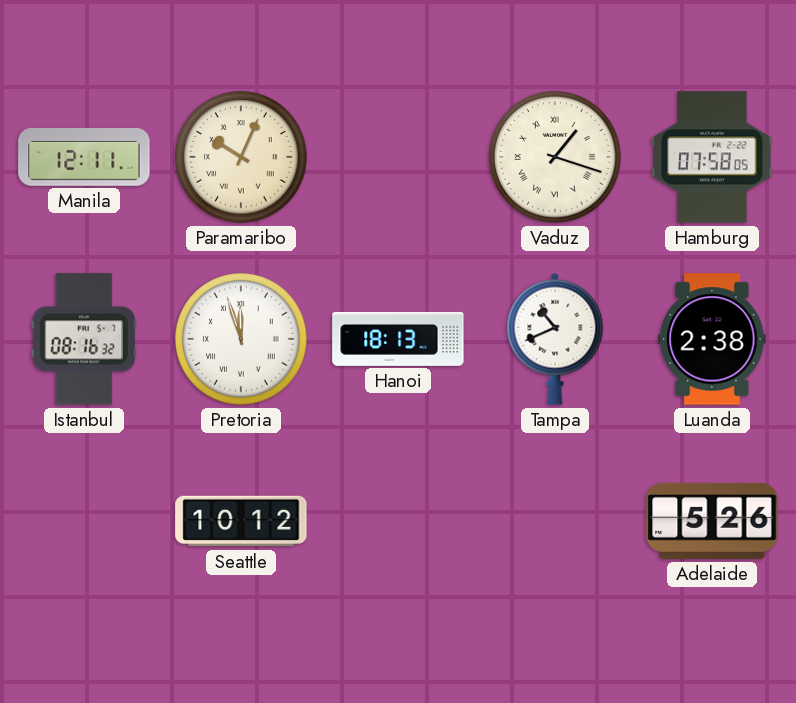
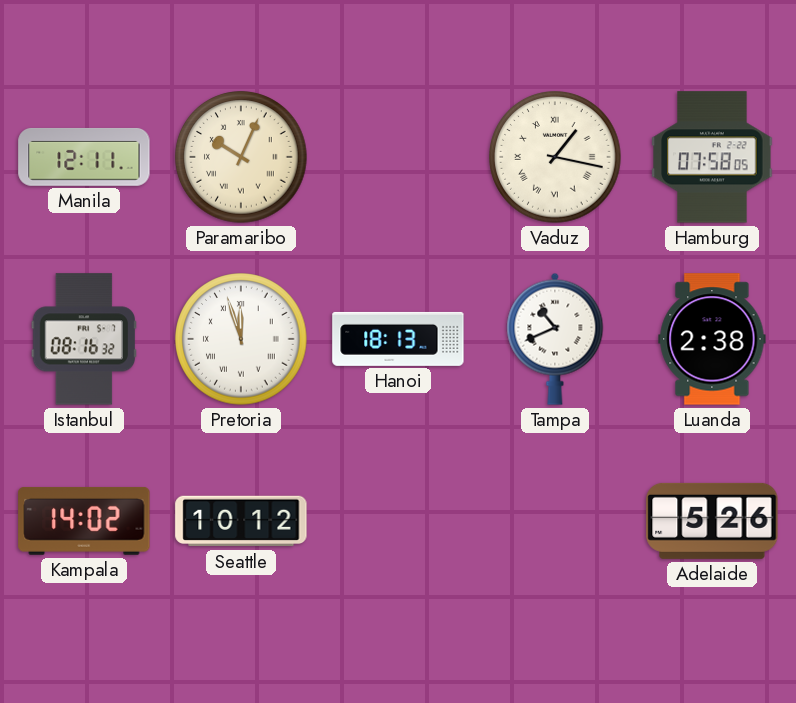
Vaduz: 1:18 -> 1:17
Kampala: none -> 14:02
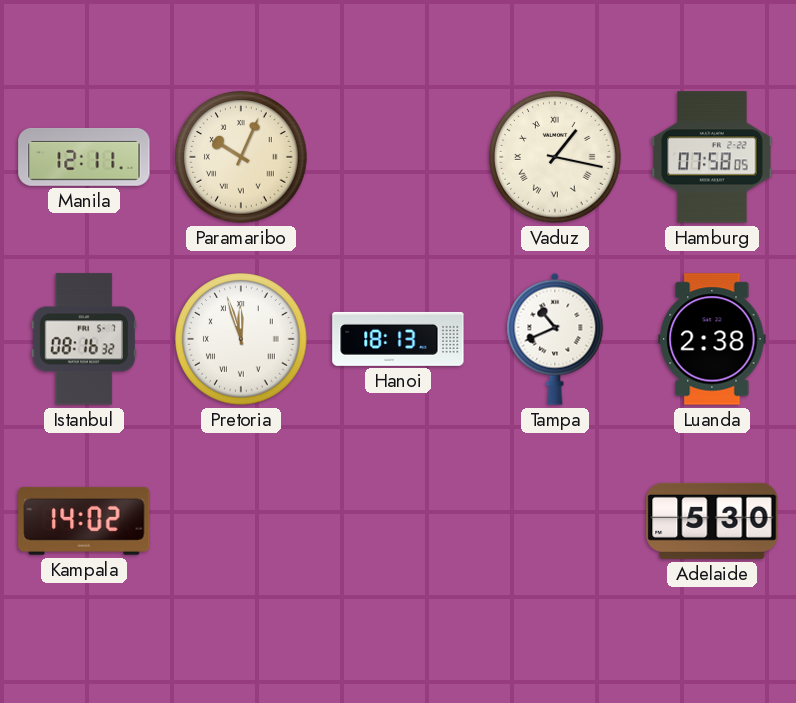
Seattle: 10:12 -> none
Adelaide: 5:26 -> 5:30
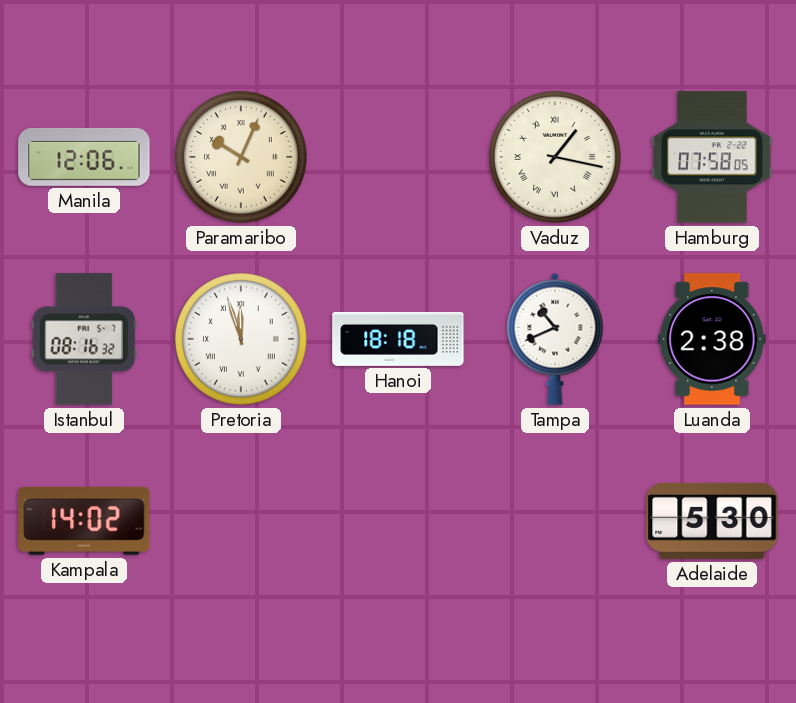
Manila: 12:11 -> 12:06
Hanoi: 18:13 -> 18:18
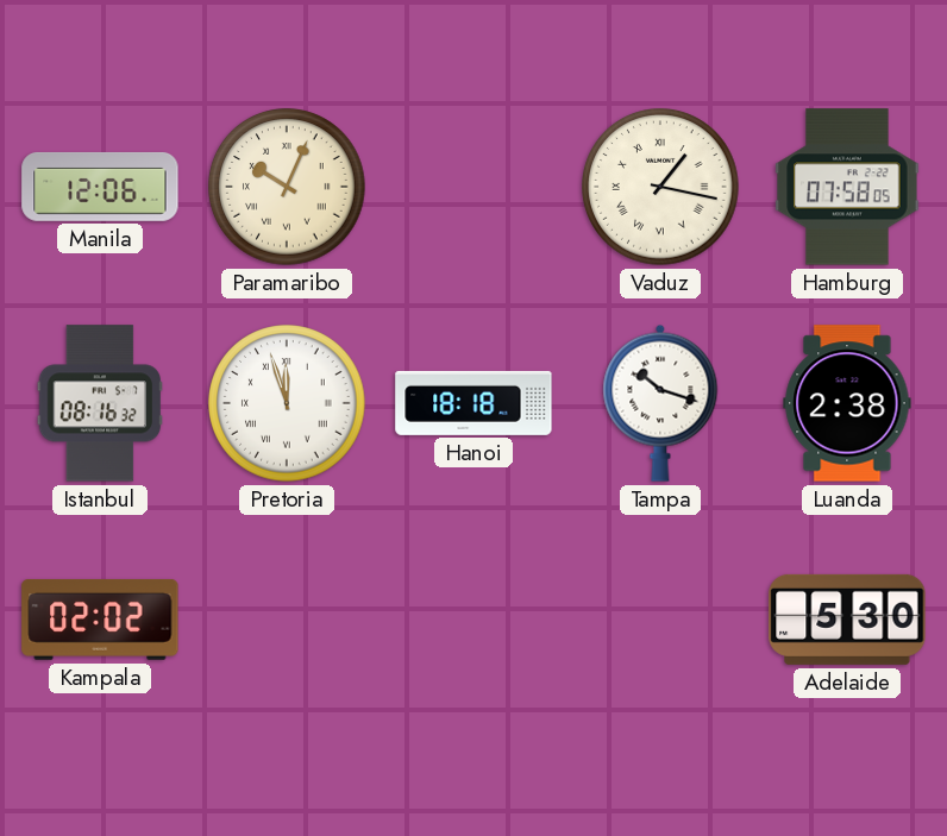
Tampa: 10:41 -> 10:18
Kampala: 14:02 -> 02:02
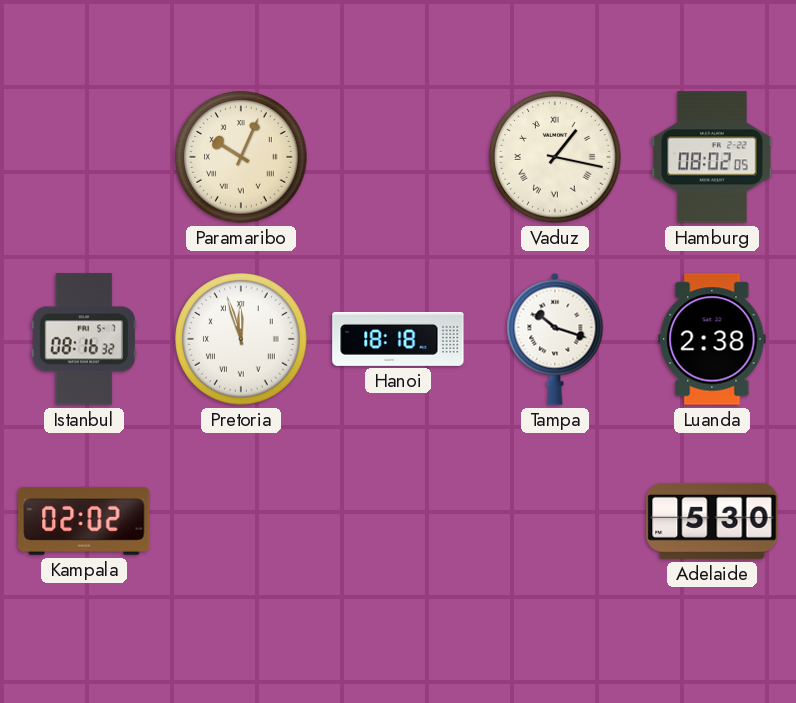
Manila: 12:06 -> none
Hamburg: 07:58 -> 08:02
